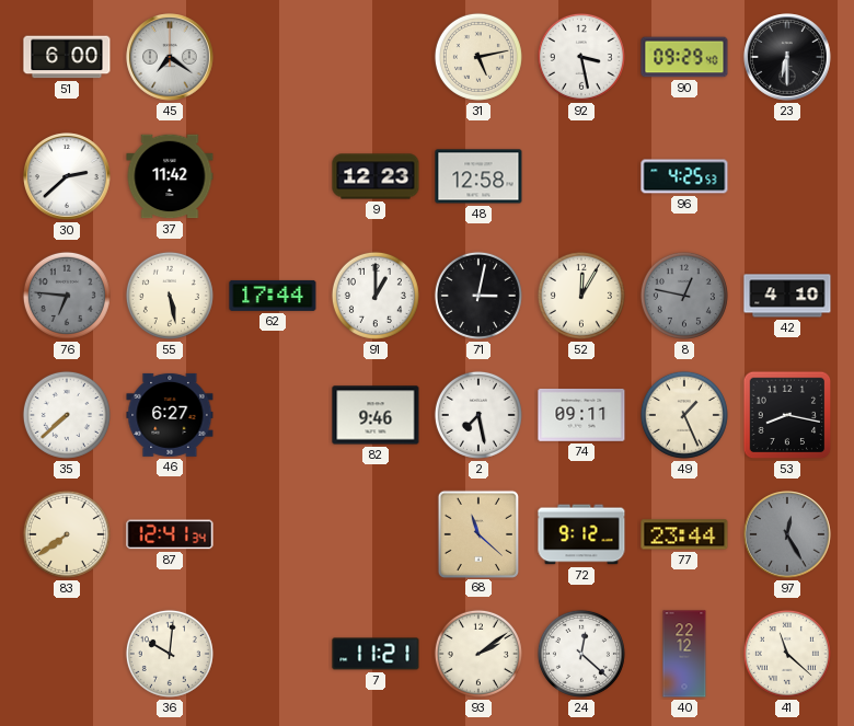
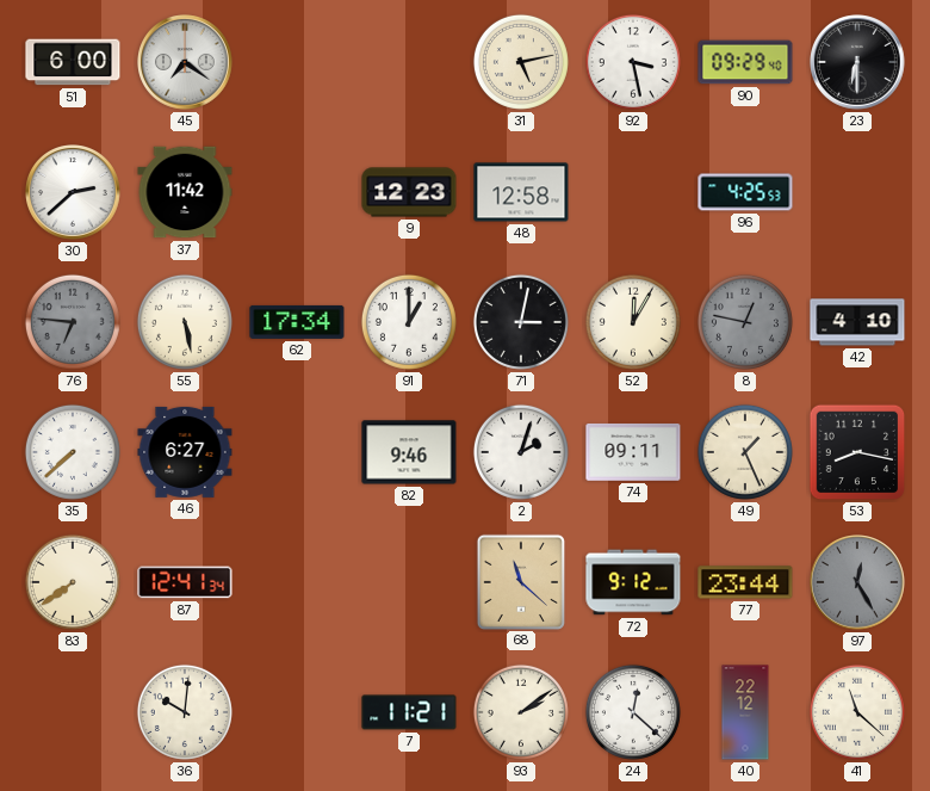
62: 17:44 -> 17:34
2: 7:28 -> 2:03
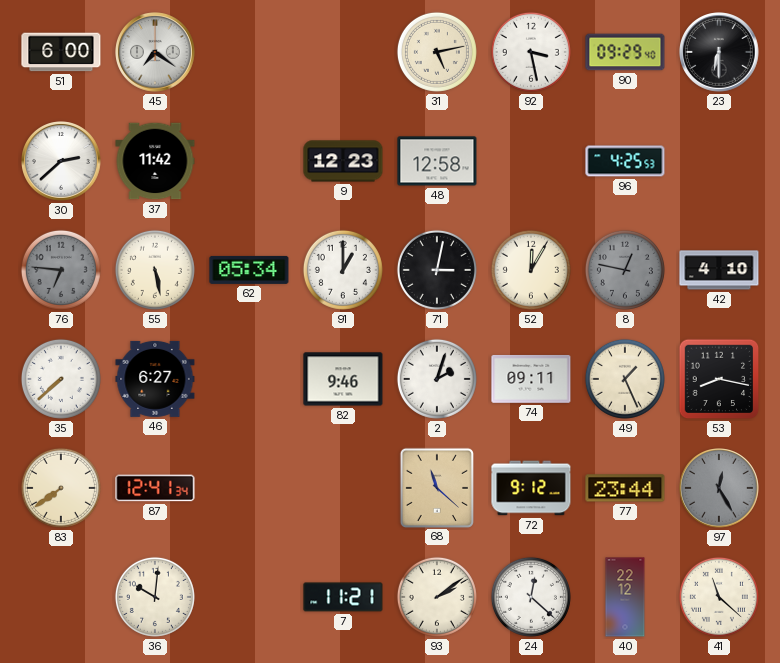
62: 17:34 -> 05:34
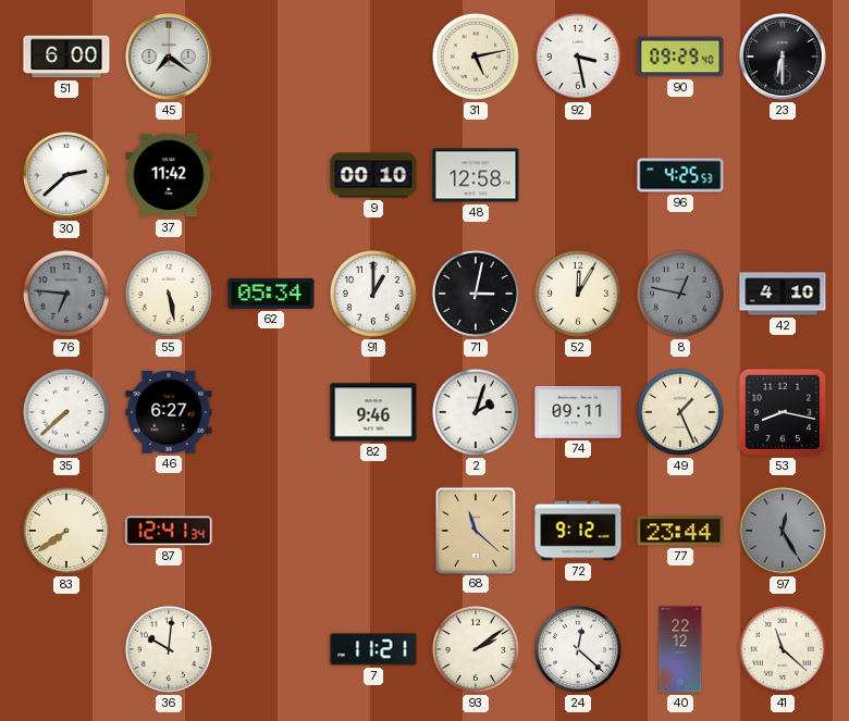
9: 12:23 -> 00:10
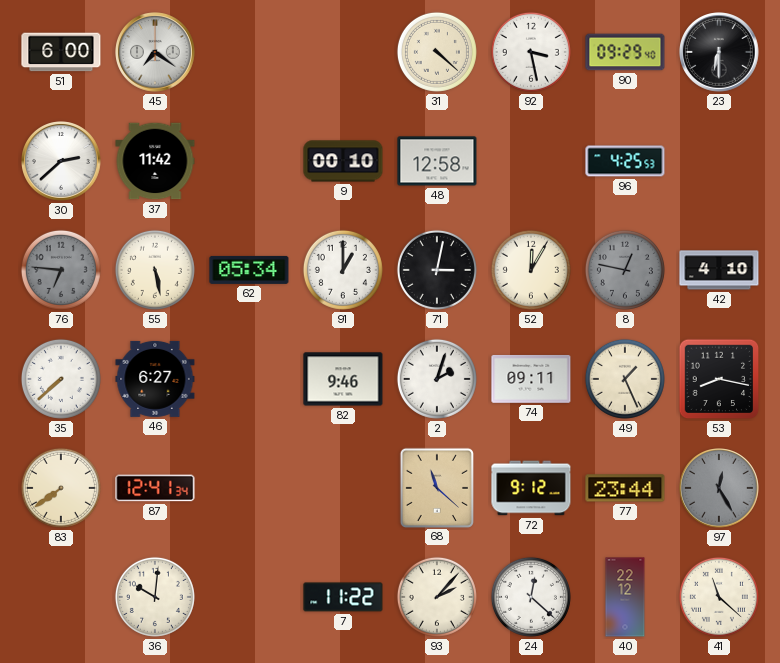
31: 5:13 -> 4:22
7: 11:21 -> 11:22
93: 2:09 -> 2:07
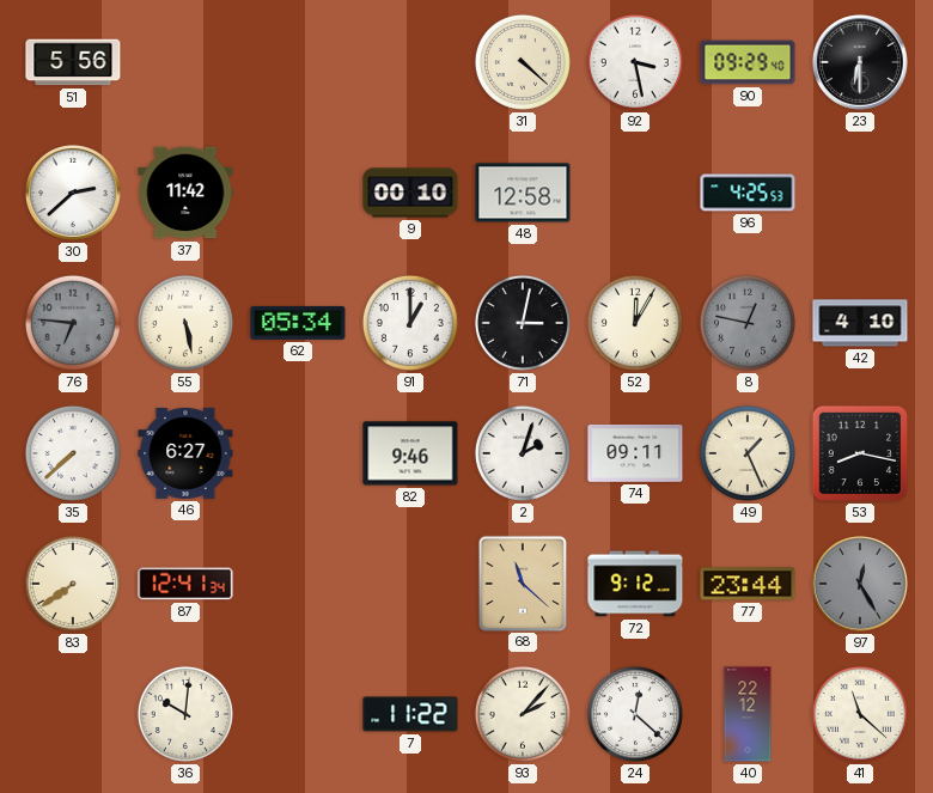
51: 6:00 -> 5:56
45: 7:21 -> none
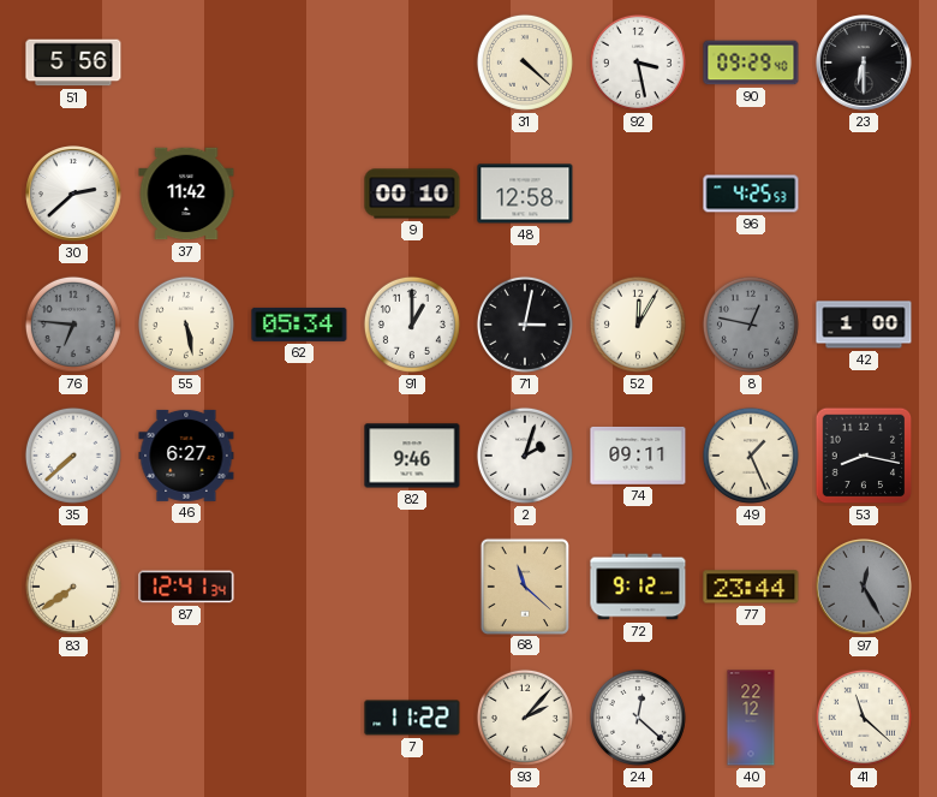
42: 4:10 -> 1:00
36: 10:01 -> none
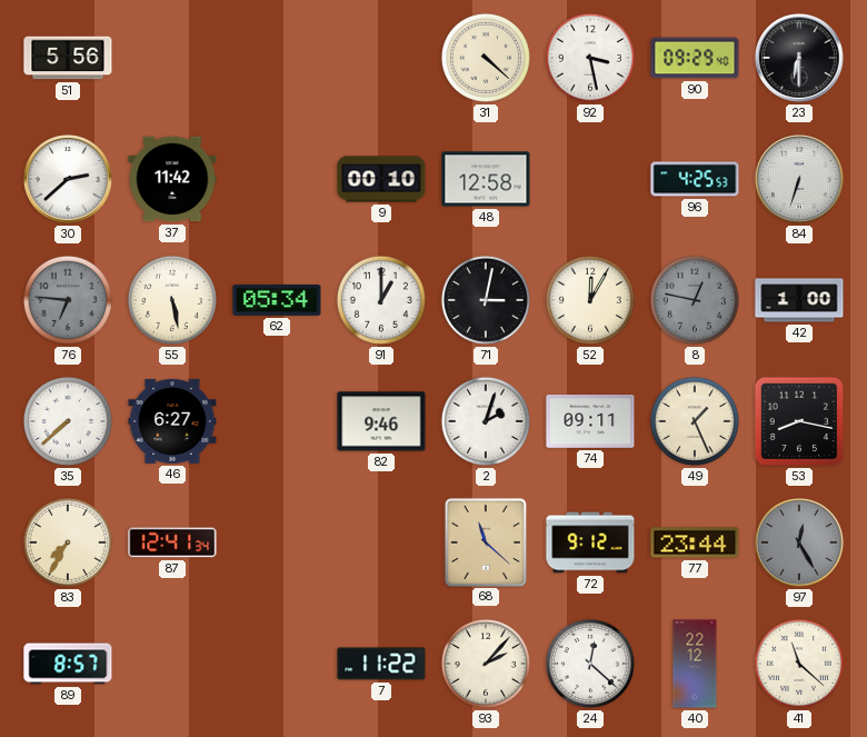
84: none -> 6:33
83: 7:39 -> 7:35
89: none -> 8:57
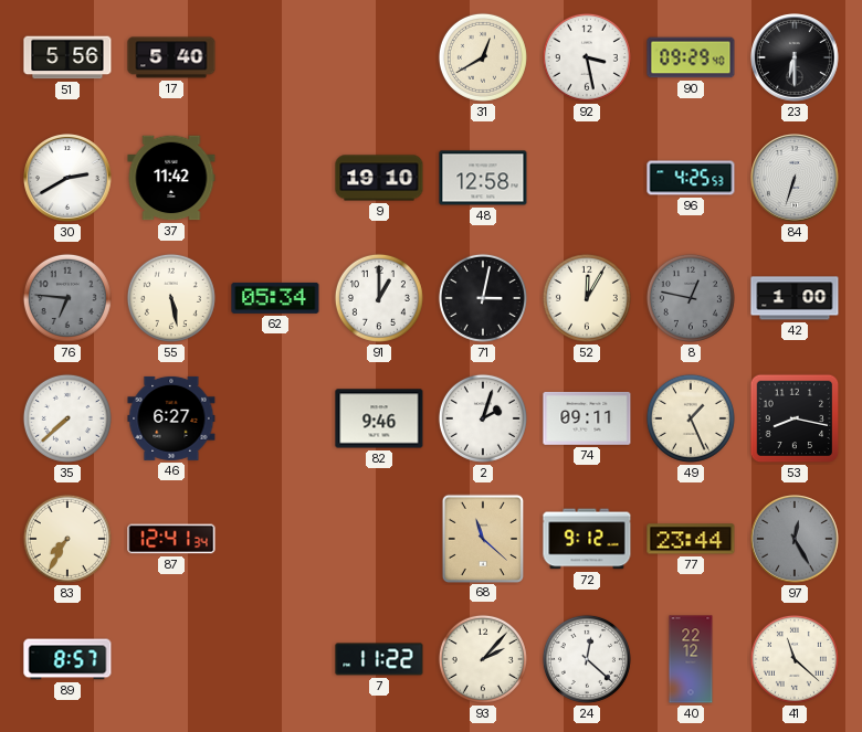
17: none -> 5:40
31: 4:22 -> 12:40
30: 2:38 -> 2:40
9: 00:10 -> 19:10
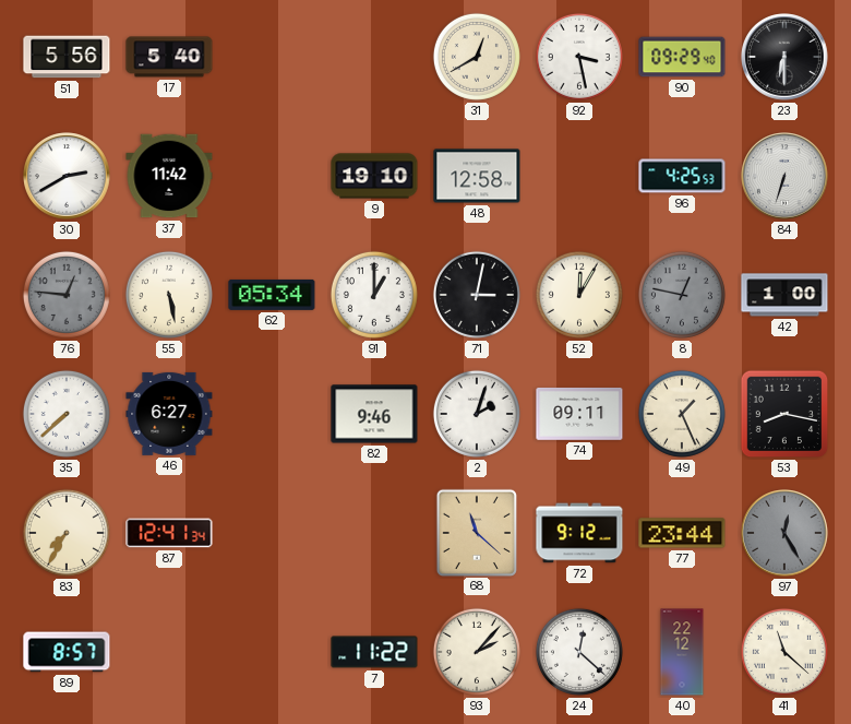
76: 6:46 -> 12:46
